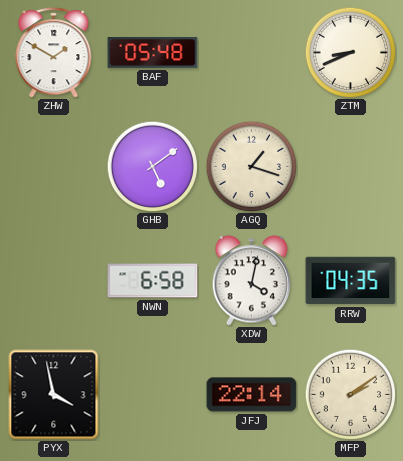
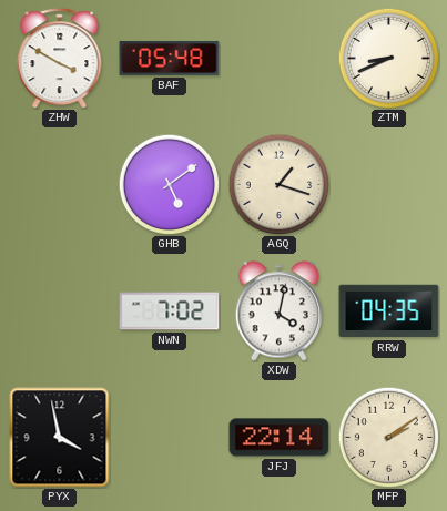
ZHW: 1:50 -> 3:50
NWN: 6:58 -> 7:02
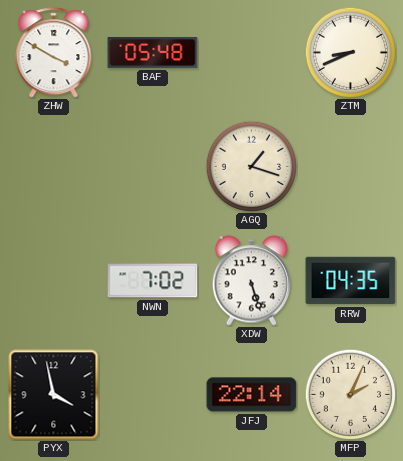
GHB: 5:09 -> none
XDW: 4:02 -> 5:27
MFP: 2:09 -> 2:04
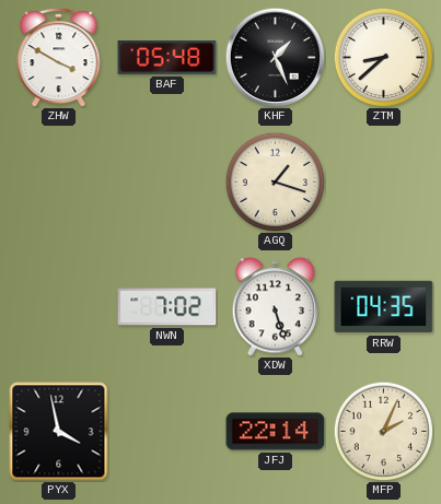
KHF: none -> 1:26
ZTM: 8:41 -> 8:38
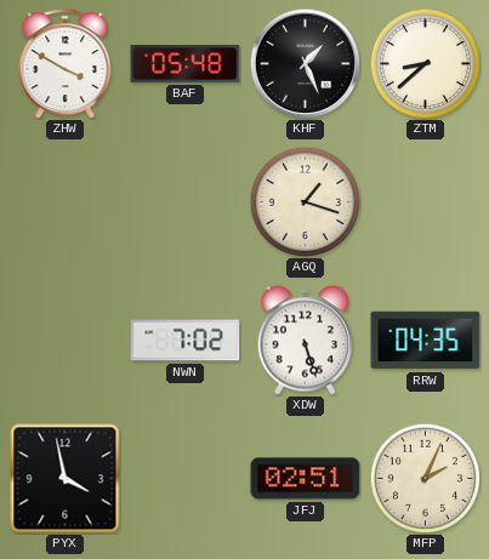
JFJ: 22:14 -> 02:51
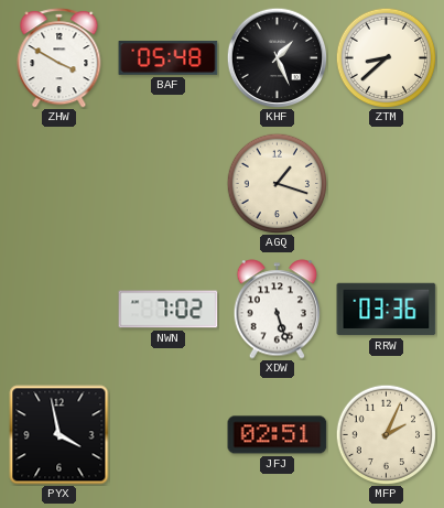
RRW: 04:35 -> 03:36
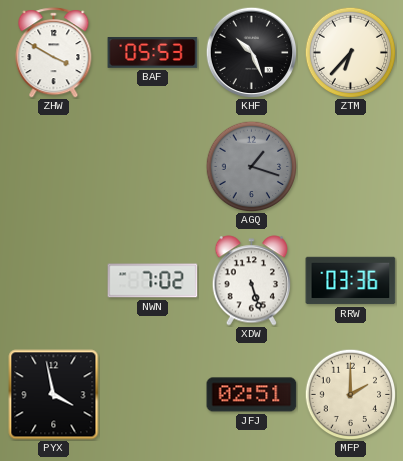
BAF: 05:48 -> 05:53
KHF: 1:26 -> 10:26
ZTM: 8:38 -> 6:37
AGQ dial: cream -> grey
MFP: 2:04 -> 2:00
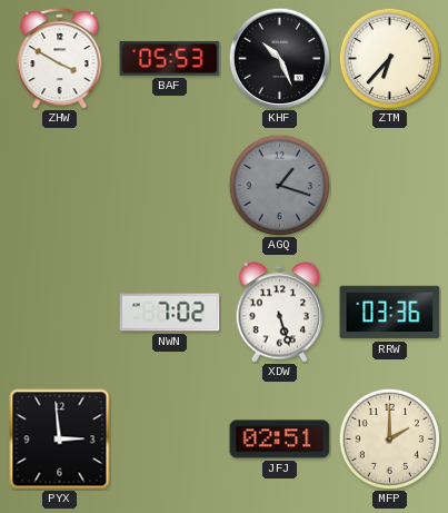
PYX: 3:58 -> 2:59
